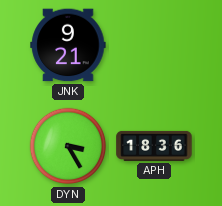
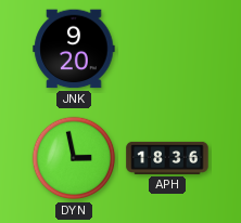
JNK: 9:21 -> 9:20
DYN: 3:25 -> 2:58
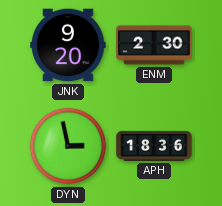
ENM: none -> 2:30
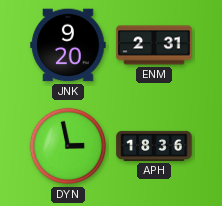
ENM: 2:30 -> 2:31
